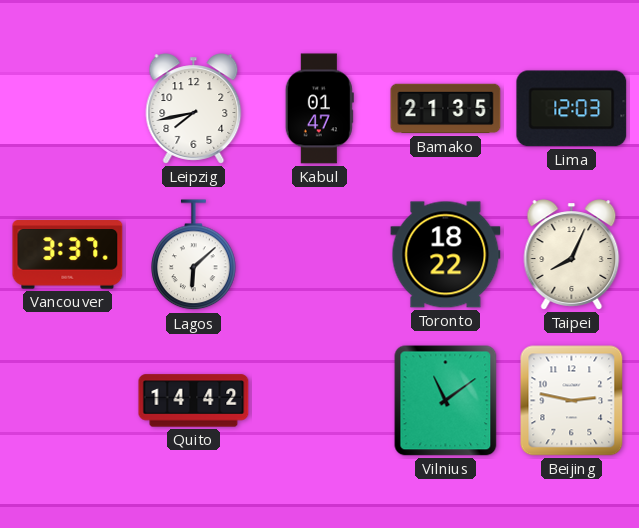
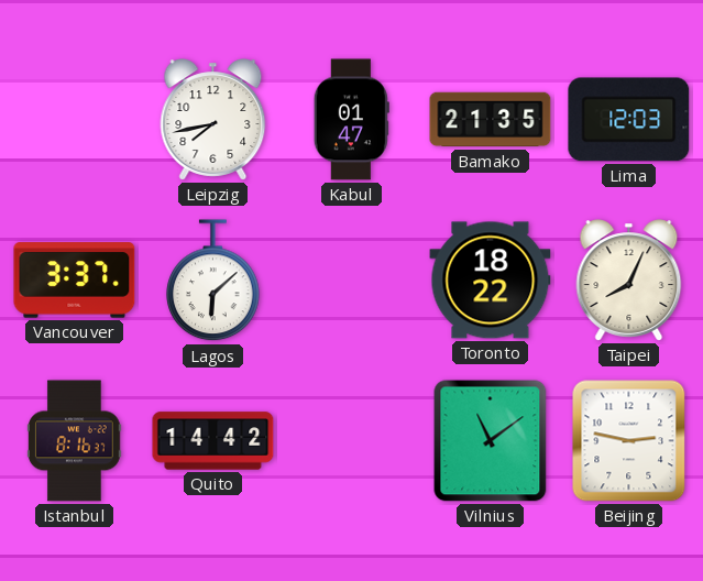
Istanbul: none -> 8:16
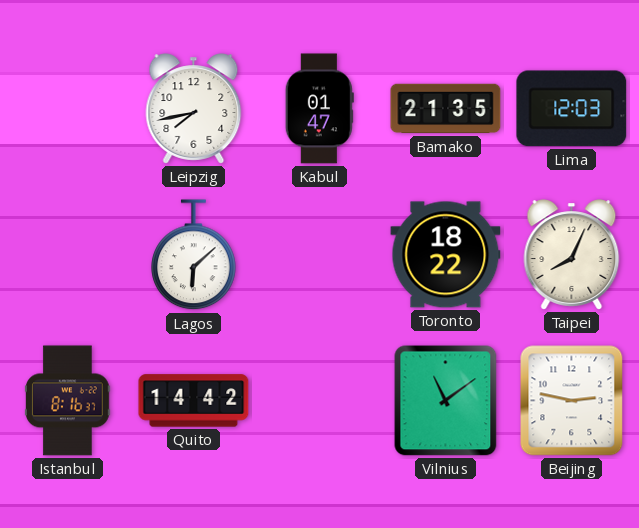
Vancouver: 3:37 -> none
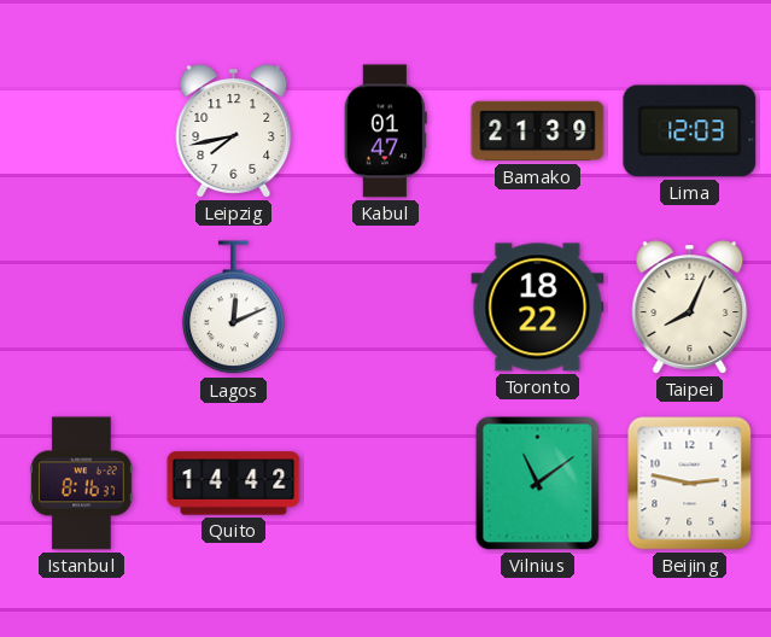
Bamako: 21:35 -> 21:39
Lagos: 6:08 -> 12:11
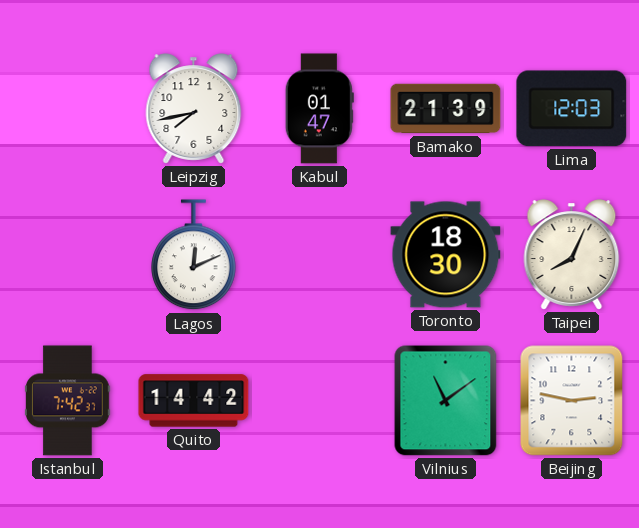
Toronto: 18:22 -> 18:30
Istanbul: 8:16 -> 7:42
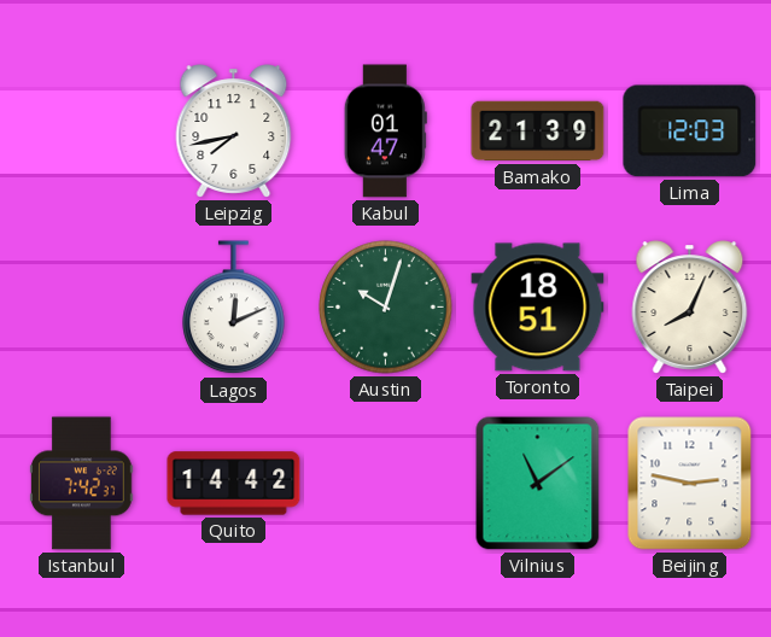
Austin: none -> 10:03
Toronto: 18:30 -> 18:51
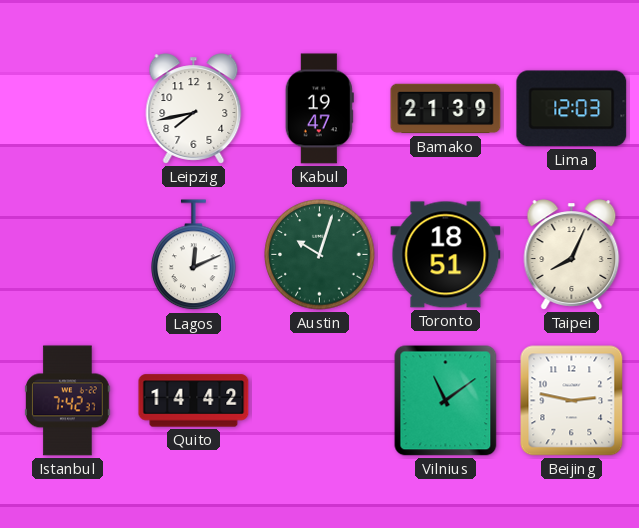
Kabul: 01:47 -> 19:47
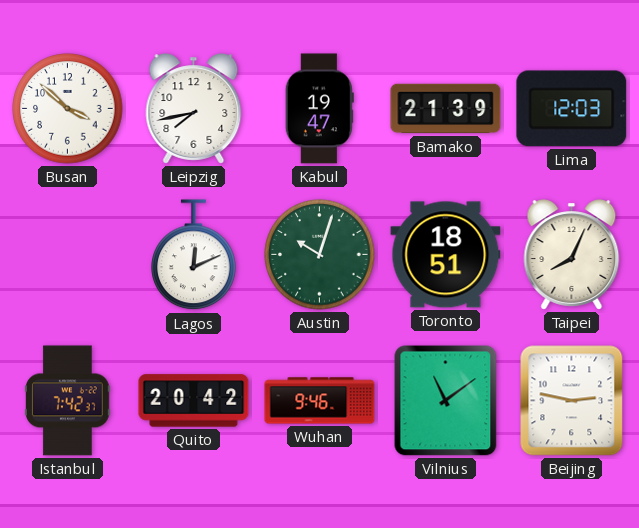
Busan: none -> 3:52
Quito: 14:42 -> 20:42
Wuhan: none -> 9:46
